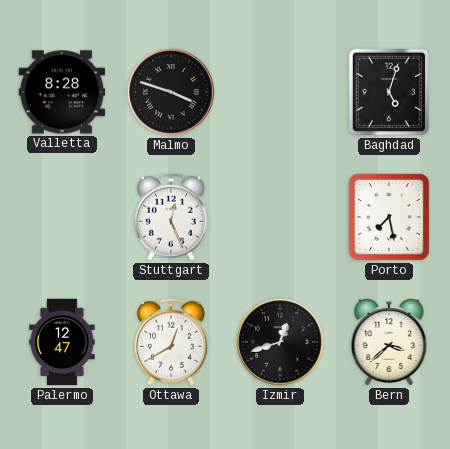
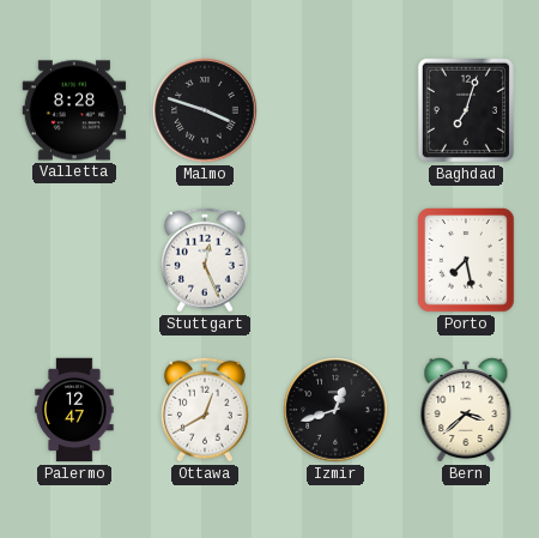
Baghdad: 5:03 -> 7:03
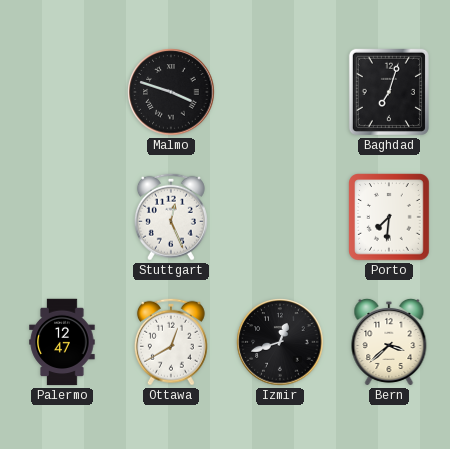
Valletta: 8:28 -> none
Porto: 7:28 -> 7:31
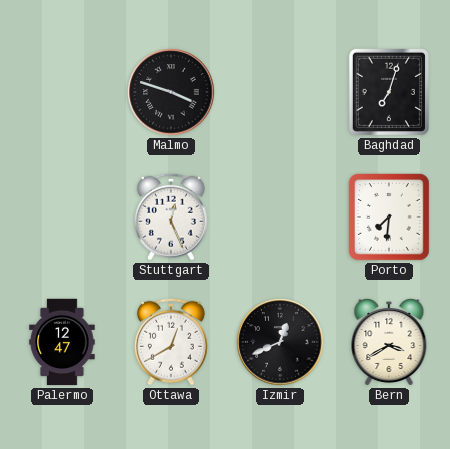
Izmir: 12:42 -> 12:41
Bern: 3:38 -> 3:40
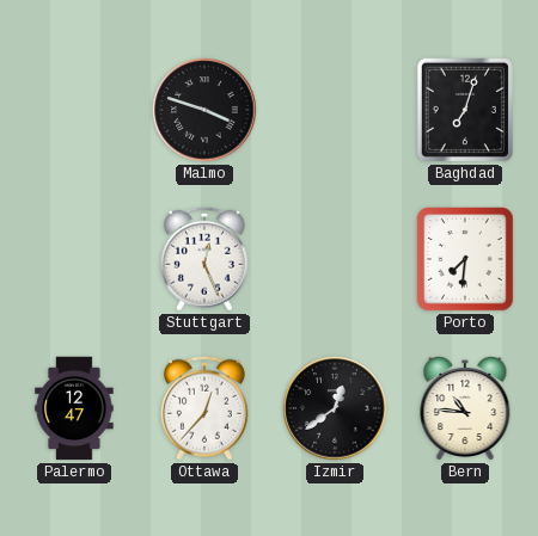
Ottawa: 12:40 -> 12:37
Izmir: 12:41 -> 12:39
Bern: 3:40 -> 10:46
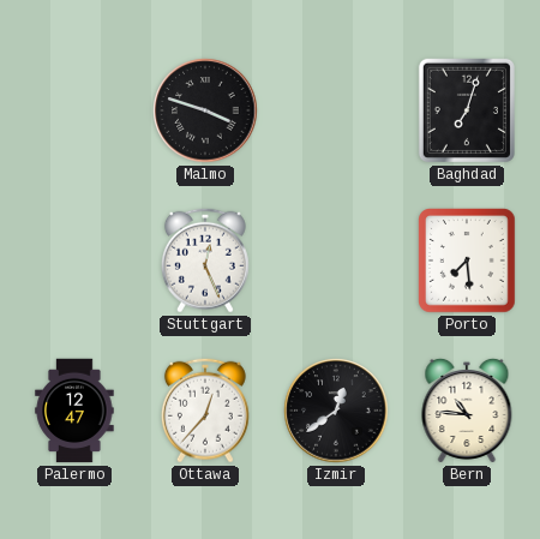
Porto: 7:31 -> 7:29
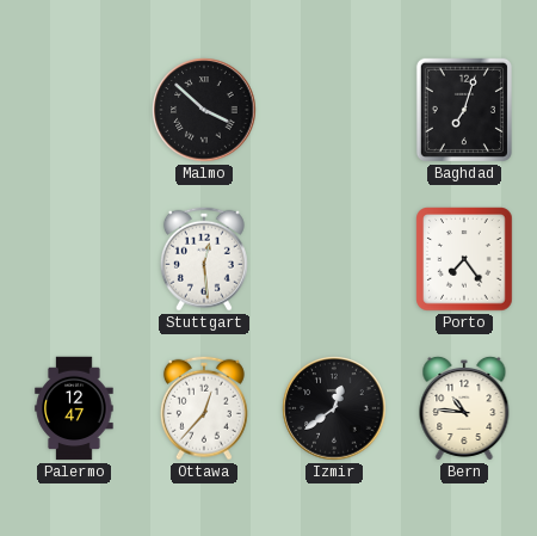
Malmo: 3:48 -> 3:52
Stuttgart: 12:26 -> 12:29
Porto: 7:29 -> 7:24
